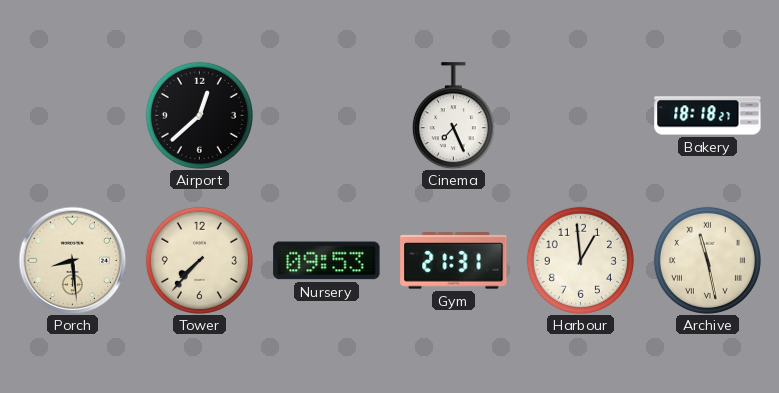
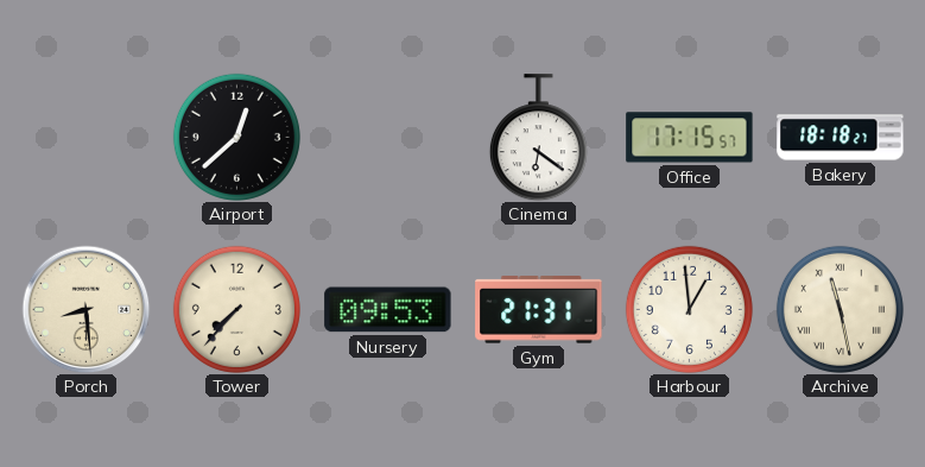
Cinema: 7:26 -> 6:21
Office: none -> 17:15
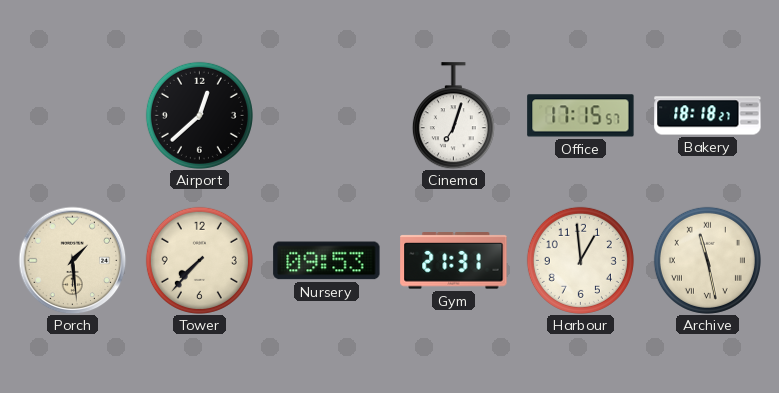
Cinema: 6:21 -> 7:03
Porch: 8:29 -> 1:29
